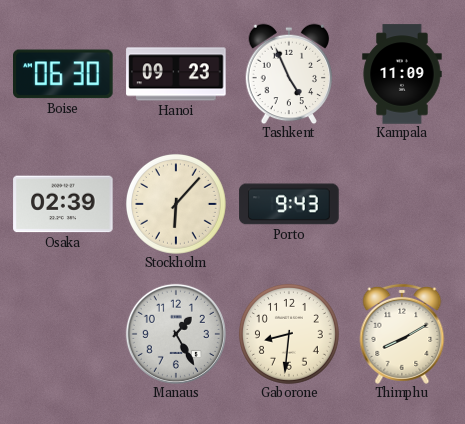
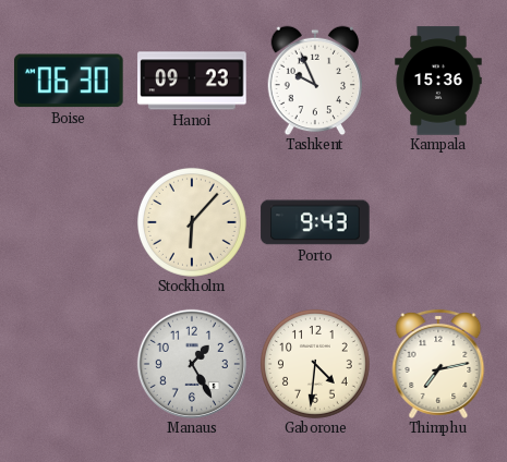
Tashkent: 4:56 -> 9:56
Kampala: 11:09 -> 15:36
Osaka: 02:39 -> none
Gaborone: 8:31 -> 4:31
Thimphu: 8:10 -> 7:13
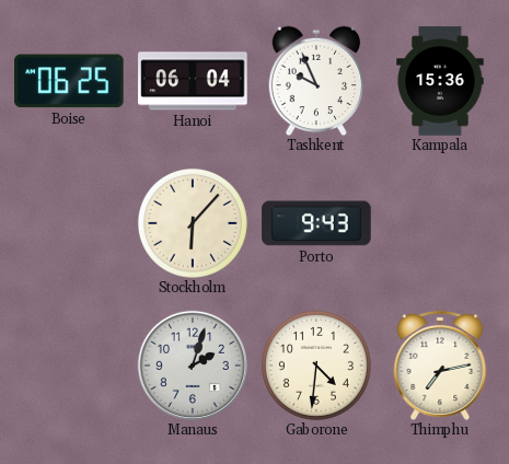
Boise: 06:30 -> 06:25
Hanoi: 09:23 -> 06:04
Manaus: 1:25 -> 2:03
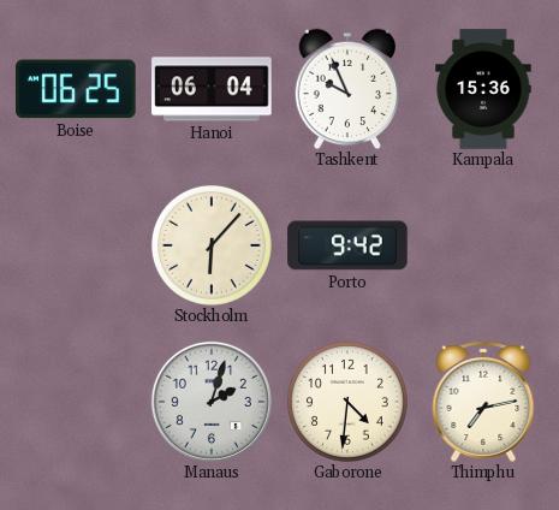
Porto: 9:43 -> 9:42
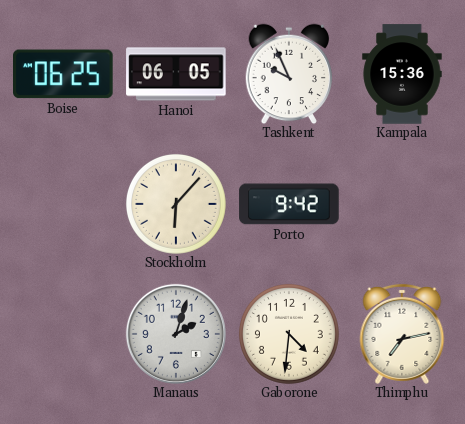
Hanoi: 06:04 -> 06:05
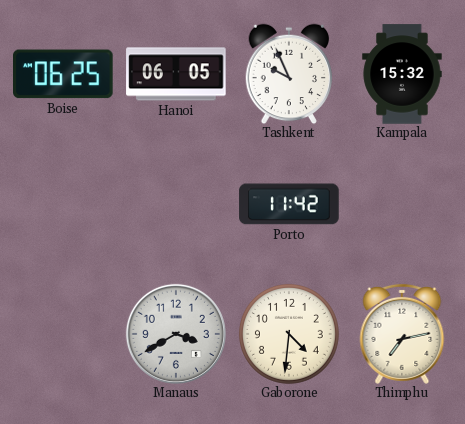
Kampala: 15:36 -> 15:32
Stockholm: 6:07 -> none
Porto: 9:42 -> 11:42
Manaus: 2:03 -> 3:40
